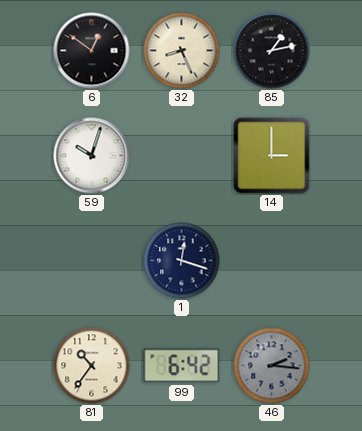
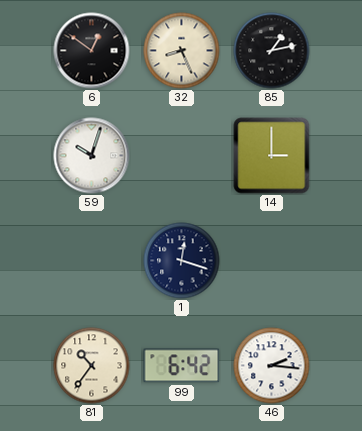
46 dial: grey -> white
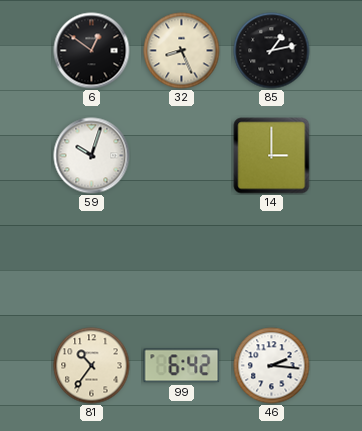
1: 12:18 -> none
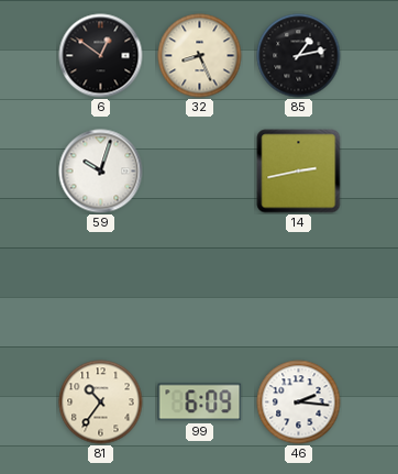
14: 3:00 -> 2:43
99: 6:42 -> 6:09
